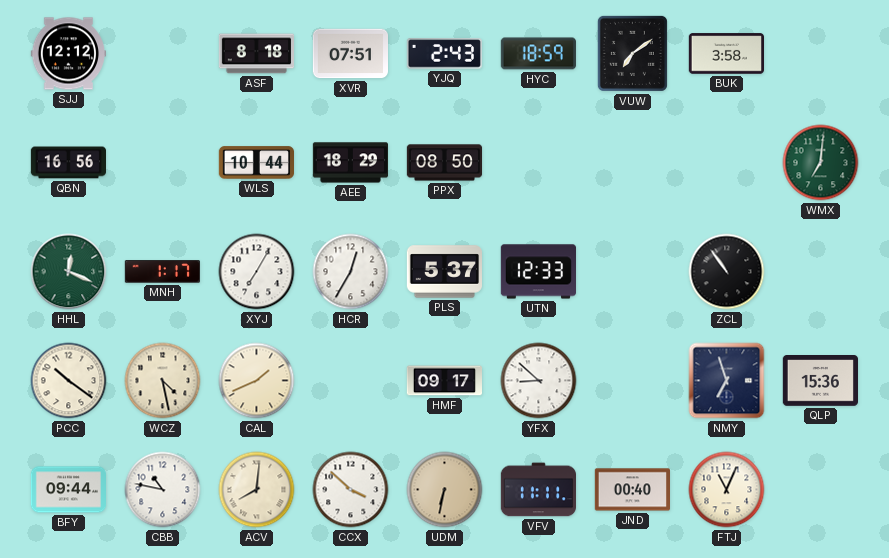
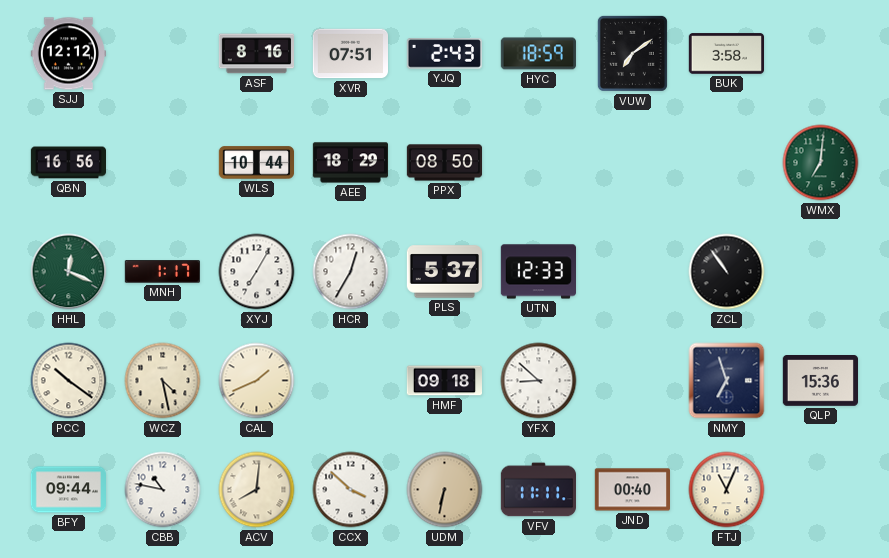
ASF: 8:18 -> 8:16
HMF: 09:17 -> 09:18
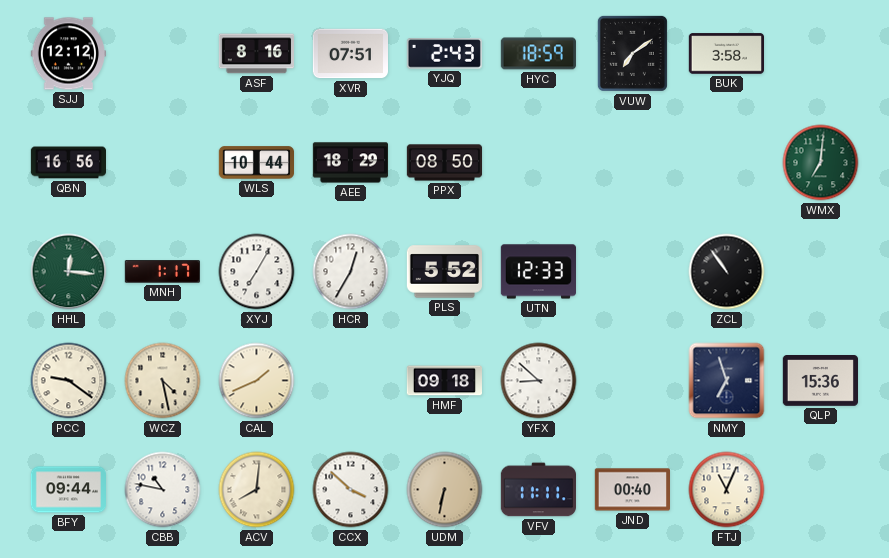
HHL: 12:19 -> 12:16
PLS: 5:37 -> 5:52
PCC: 10:21 -> 9:21
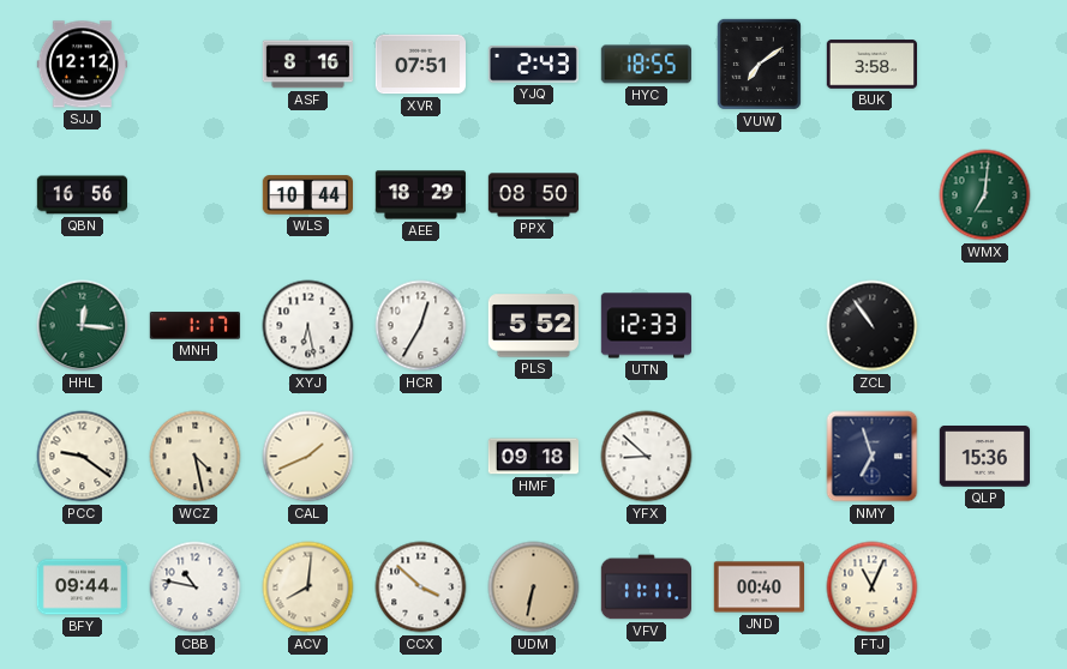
HYC: 18:59 -> 18:55
XYJ: 7:05 -> 6:28
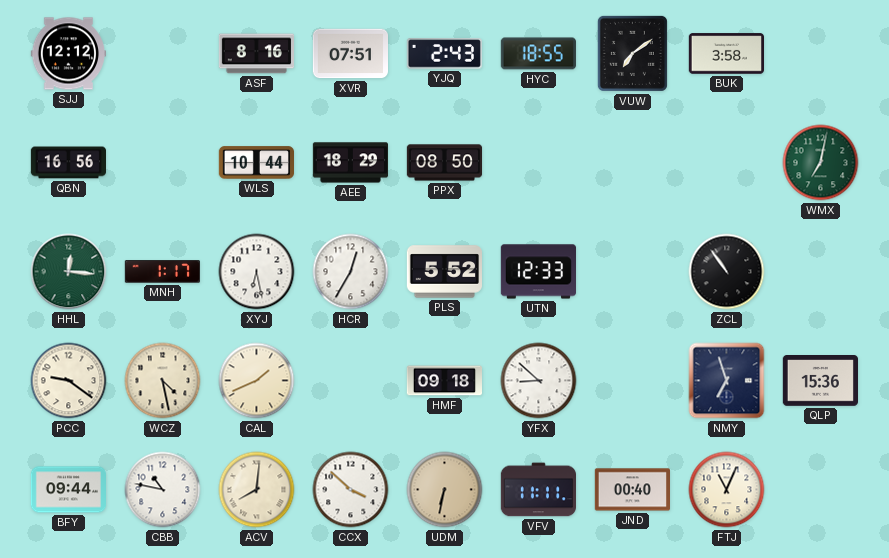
WMX: 7:01 -> 7:02
